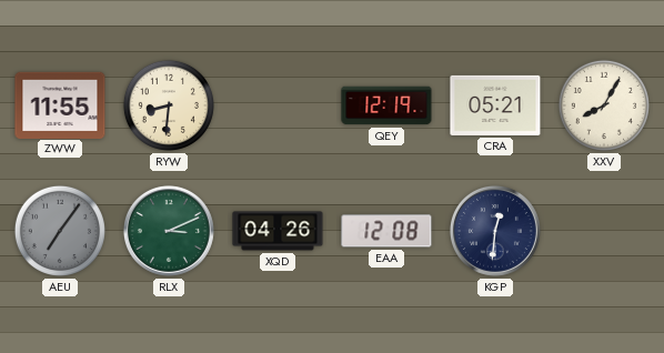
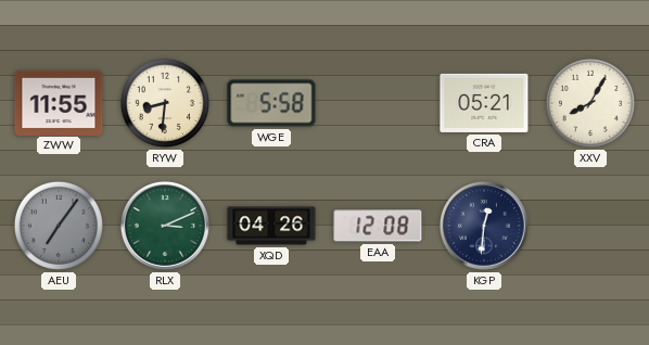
WGE: none -> 5:58
QEY: 12:19 -> none
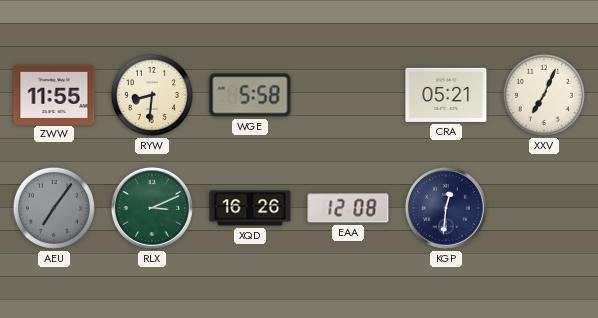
XXV: 8:05 -> 7:04
XQD: 04:26 -> 16:26
